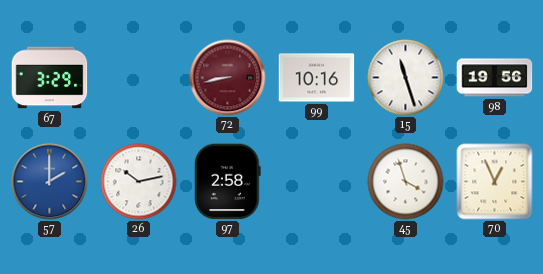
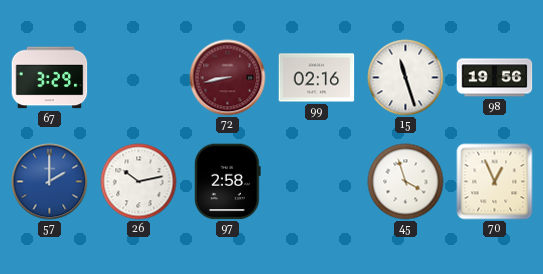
99: 10:16 -> 02:16
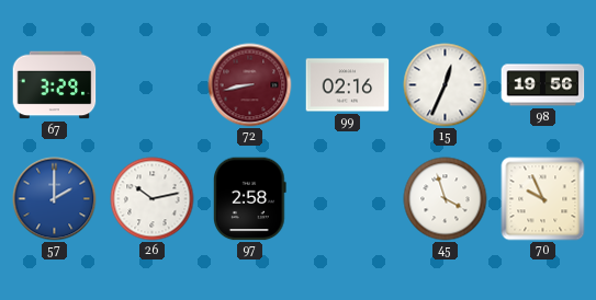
15: 11:27 -> 12:34
70: 12:56 -> 9:56
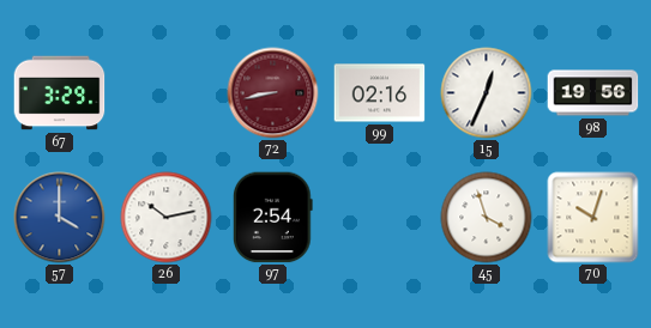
57: 2:00 -> 4:00
97: 2:58 -> 2:54
70: 9:56 -> 10:03
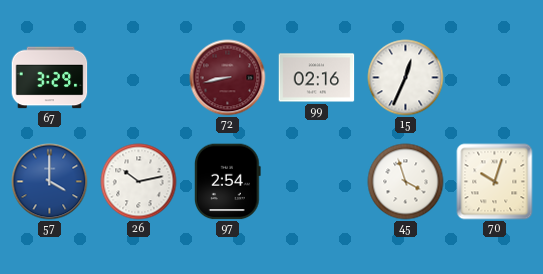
98: 19:56 -> none
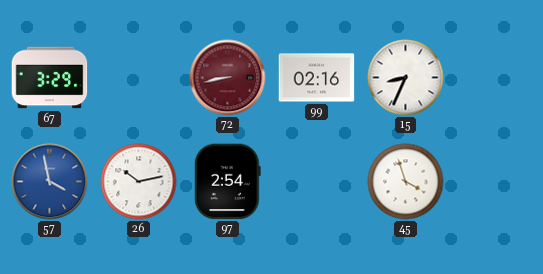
15: 12:34 -> 8:34
57: 4:00 -> 3:58
70: 10:03 -> none
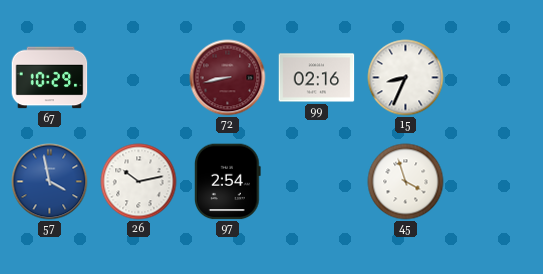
67: 3:29 -> 10:29
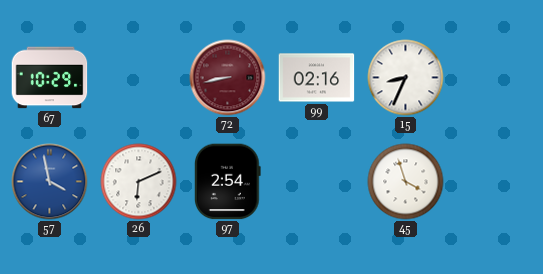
26: 10:13 -> 6:11
